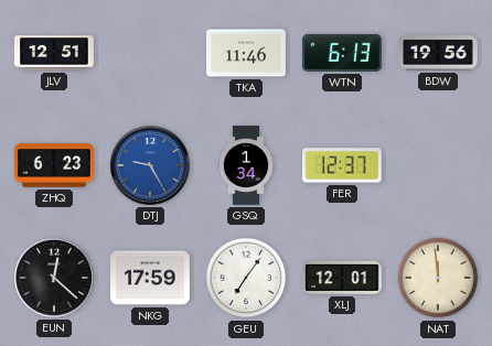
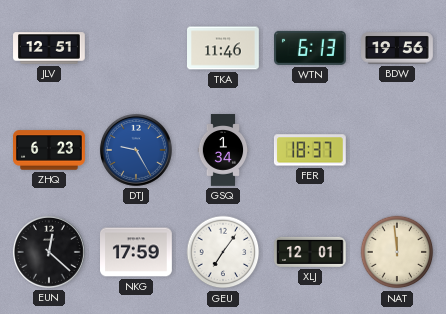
FER: 12:37 -> 18:37
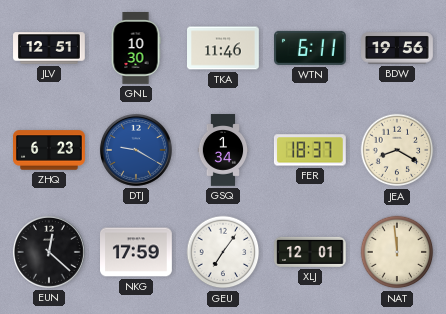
GNL: none -> 10:30
WTN: 6:13 -> 6:11
DTJ: 9:25 -> 9:20
JEA: none -> 8:20
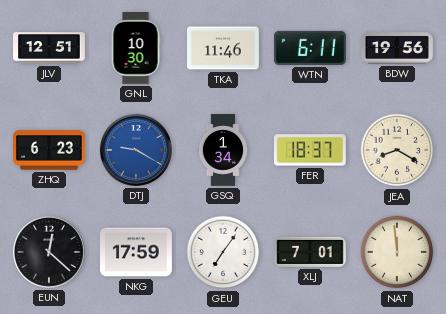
XLJ: 12:01 -> 7:01
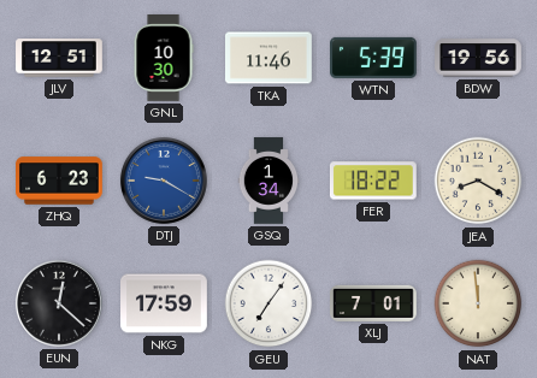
WTN: 6:11 -> 5:39
FER: 18:37 -> 18:22
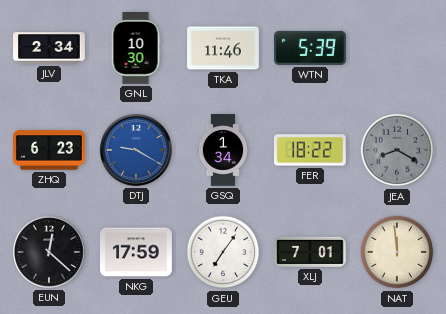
JLV: 12:51 -> 2:34
BDW: 19:56 -> none
JEA dial: cream -> grey
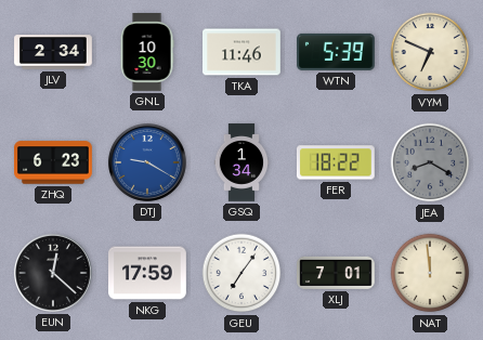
VYM: none -> 6:49
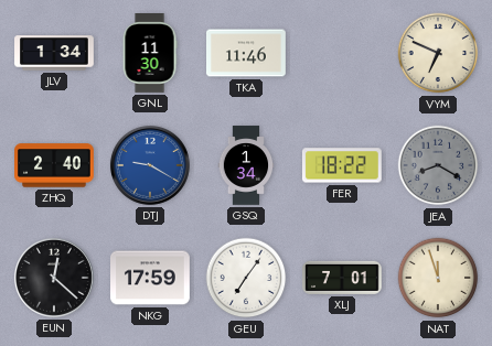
JLV: 2:34 -> 1:34
GNL: 10:30 -> 11:30
WTN: 5:39 -> none
ZHQ: 6:23 -> 2:40
NAT: 11:59 -> 11:57
